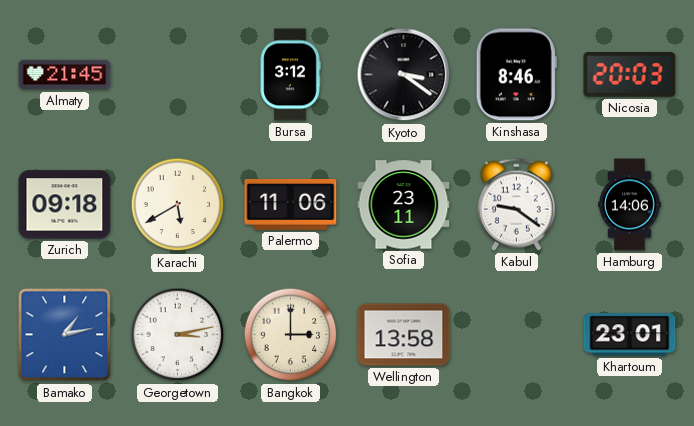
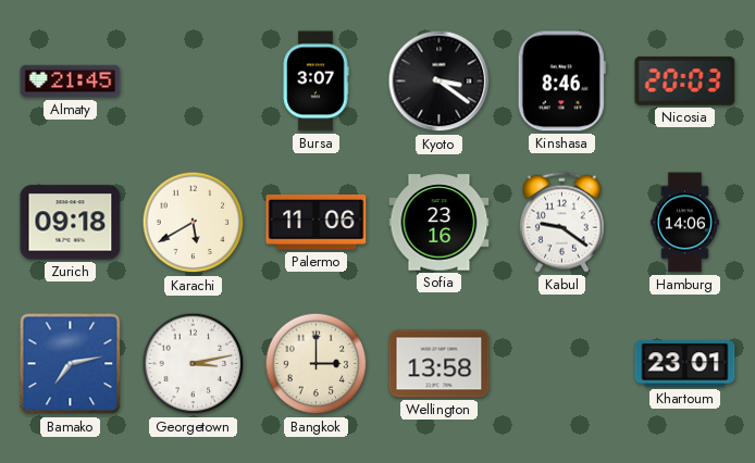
Bursa: 3:12 -> 3:07
Sofia: 23:11 -> 23:16
Bamako: 1:13 -> 7:13
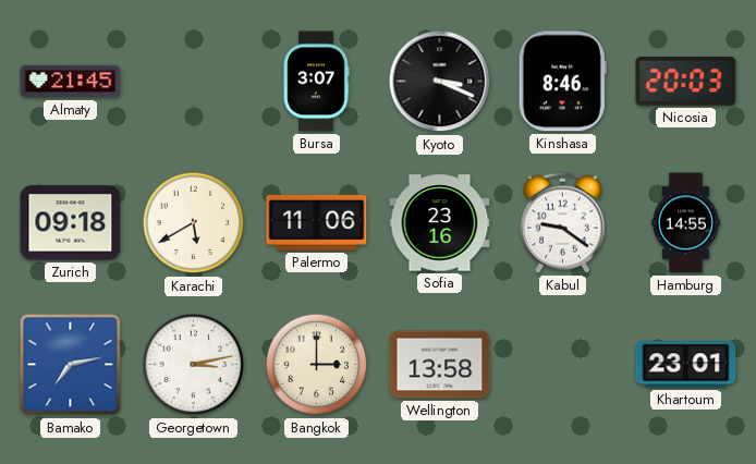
Kyoto: 3:21 -> 3:19
Hamburg: 14:06 -> 14:55
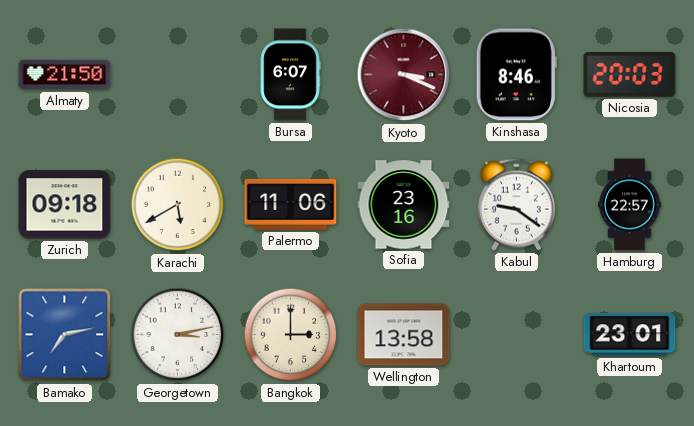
Almaty: 21:45 -> 21:50
Bursa: 3:07 -> 6:07
Kyoto dial: black -> burgundy
Hamburg: 14:55 -> 22:57
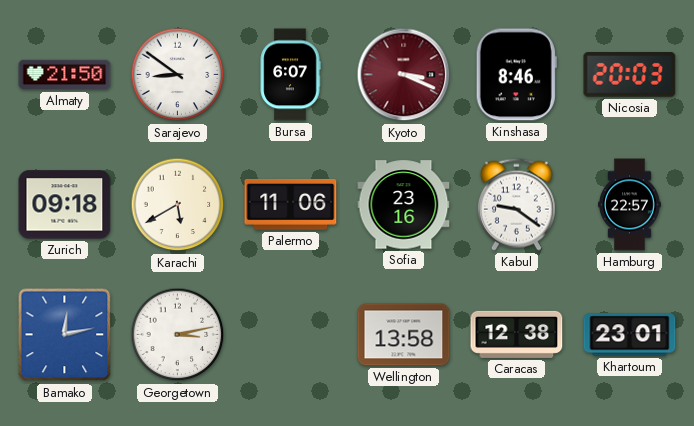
Sarajevo: none -> 8:51
Bamako: 7:13 -> 12:13
Bangkok: 3:00 -> none
Caracas: none -> 12:38
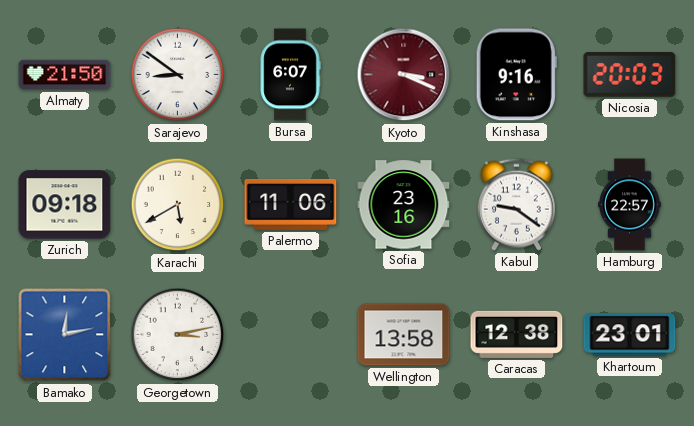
Kinshasa: 8:46 -> 9:16
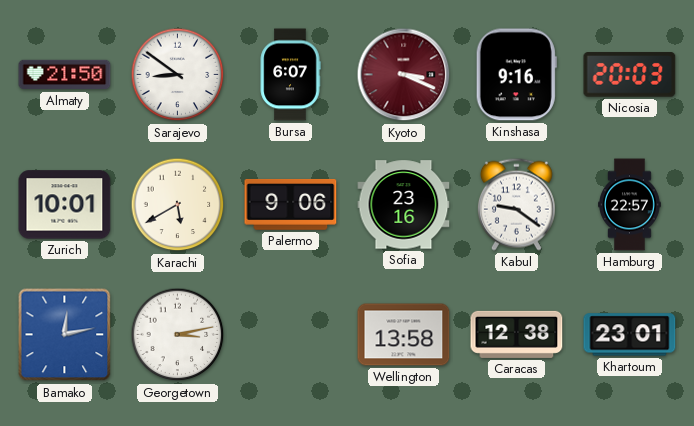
Zurich: 09:18 -> 10:01
Palermo: 11:06 -> 9:06
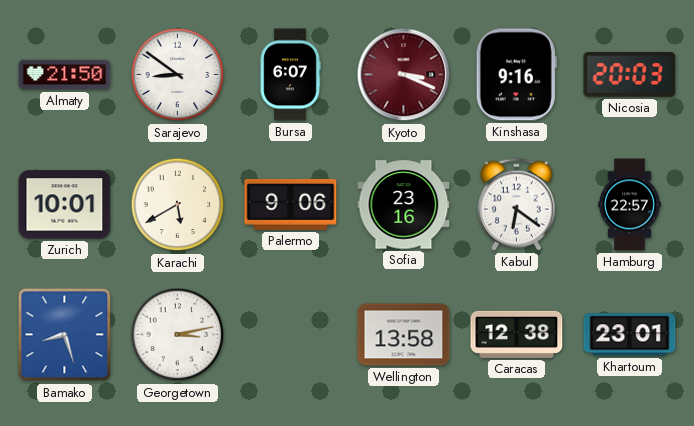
Kabul: 9:21 -> 6:21
Bamako: 12:13 -> 8:27
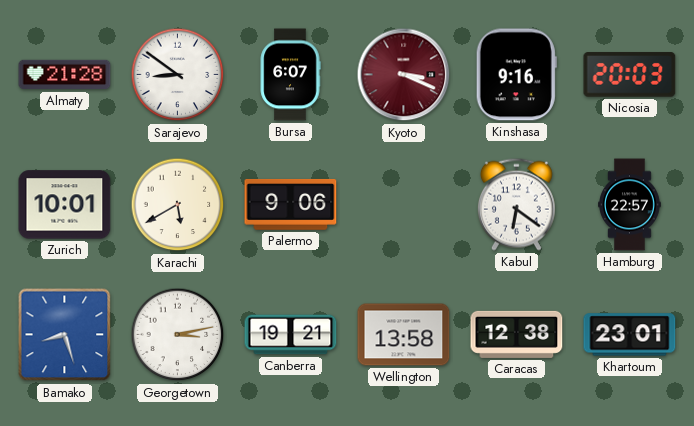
Almaty: 21:50 -> 21:28
Sofia: 23:16 -> none
Canberra: none -> 19:21
